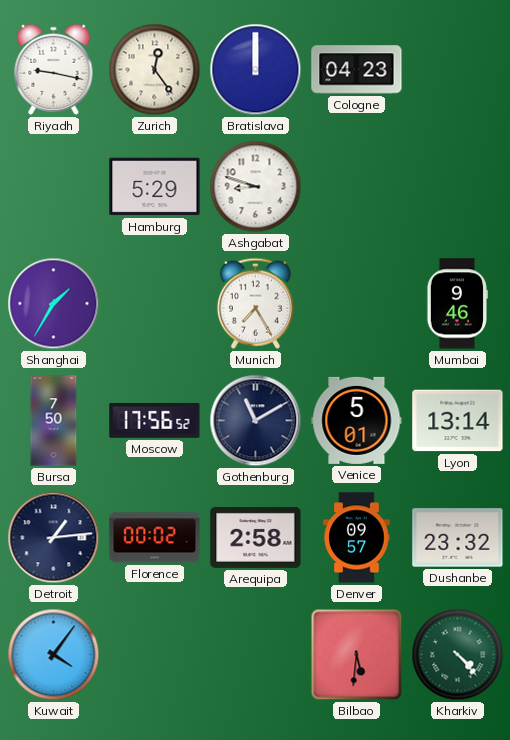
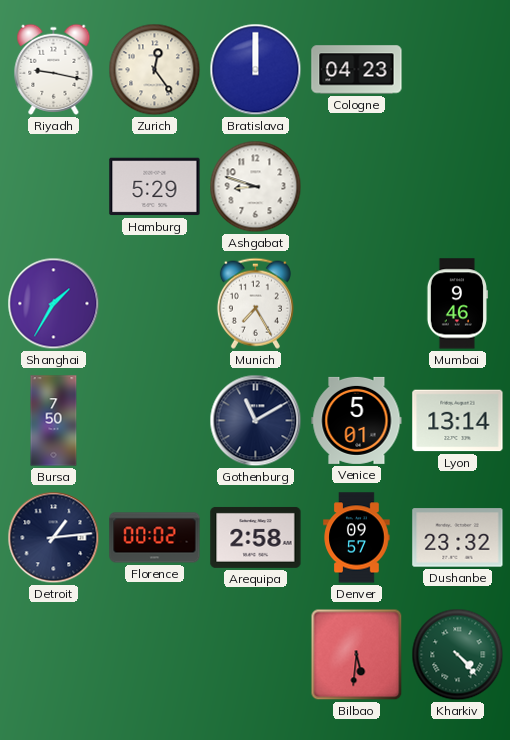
Moscow: 17:56 -> none
Kuwait: 4:06 -> none
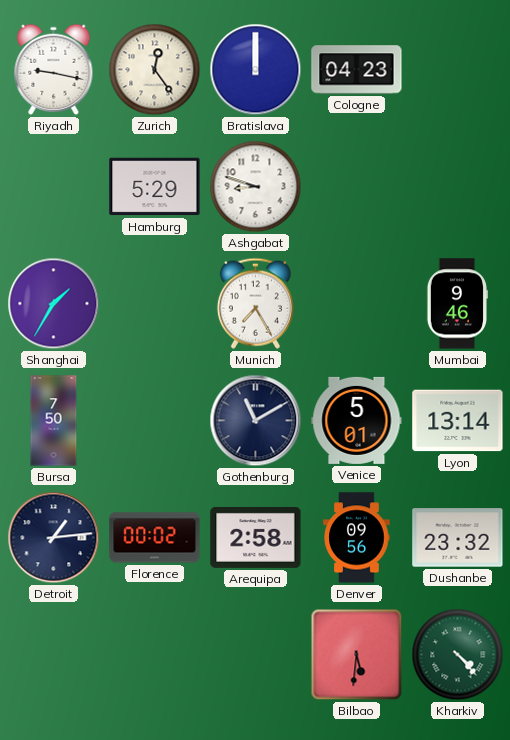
Denver: 09:57 -> 09:56
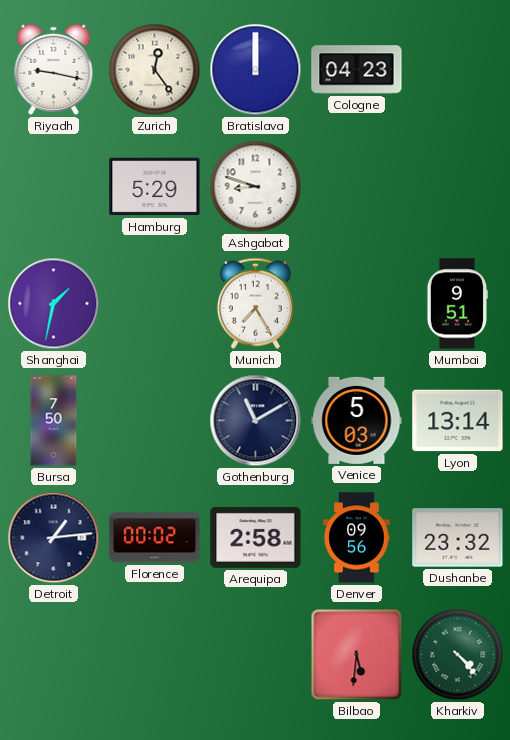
Shanghai: 1:35 -> 1:32
Mumbai: 9:46 -> 9:51
Venice: 5:01 -> 5:03
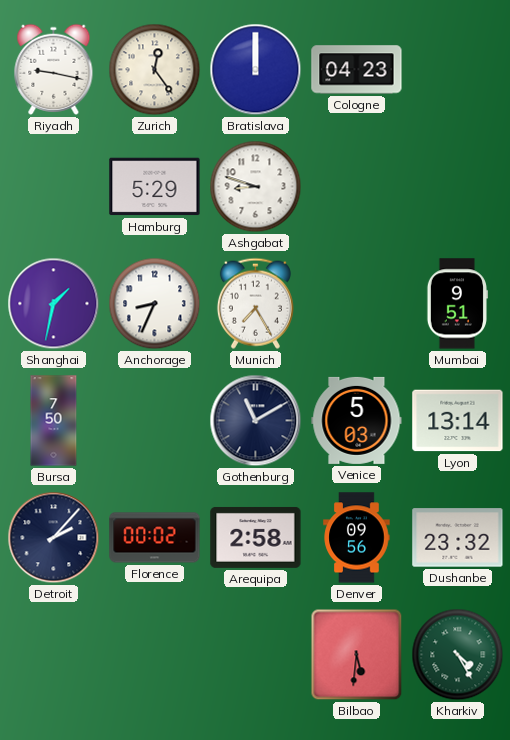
Anchorage: none -> 8:34
Detroit: 1:14 -> 2:07
Kharkiv: 4:23 -> 4:25
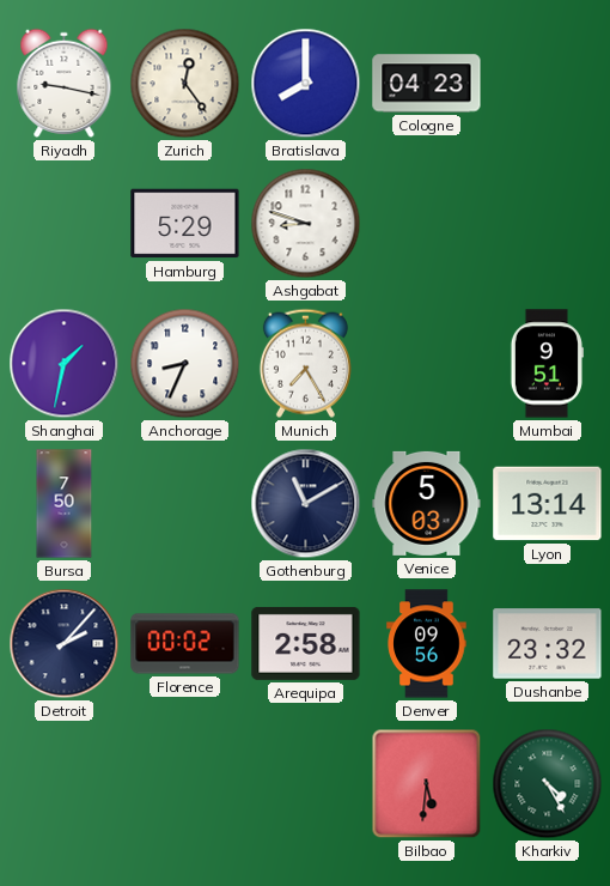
Bratislava: 12:00 -> 8:00
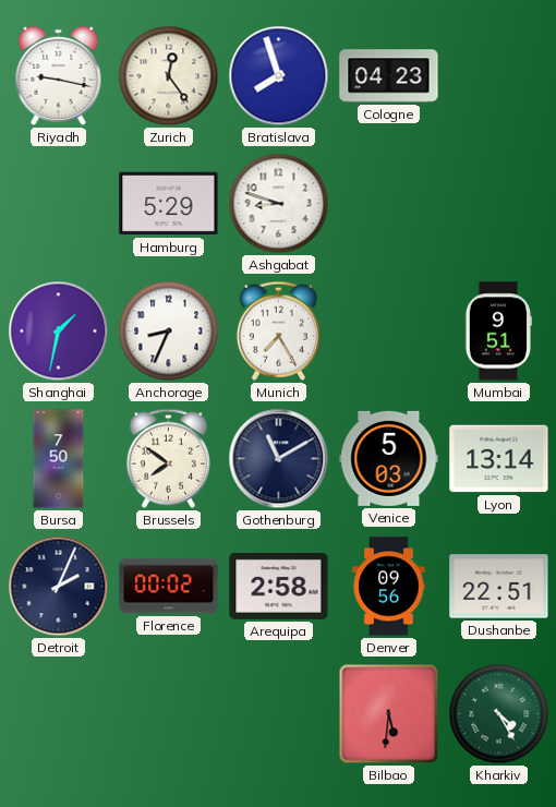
Bratislava: 8:00 -> 7:57
Brussels: none -> 7:51
Detroit: 2:07 -> 2:04
Dushanbe: 23:32 -> 22:51
